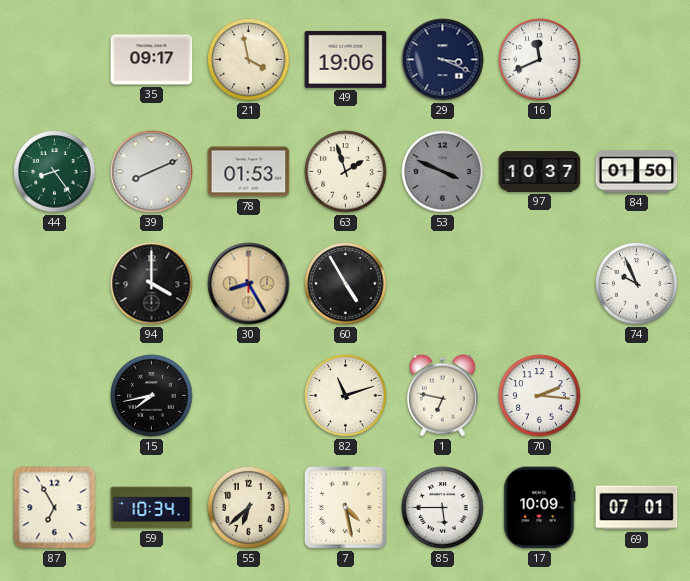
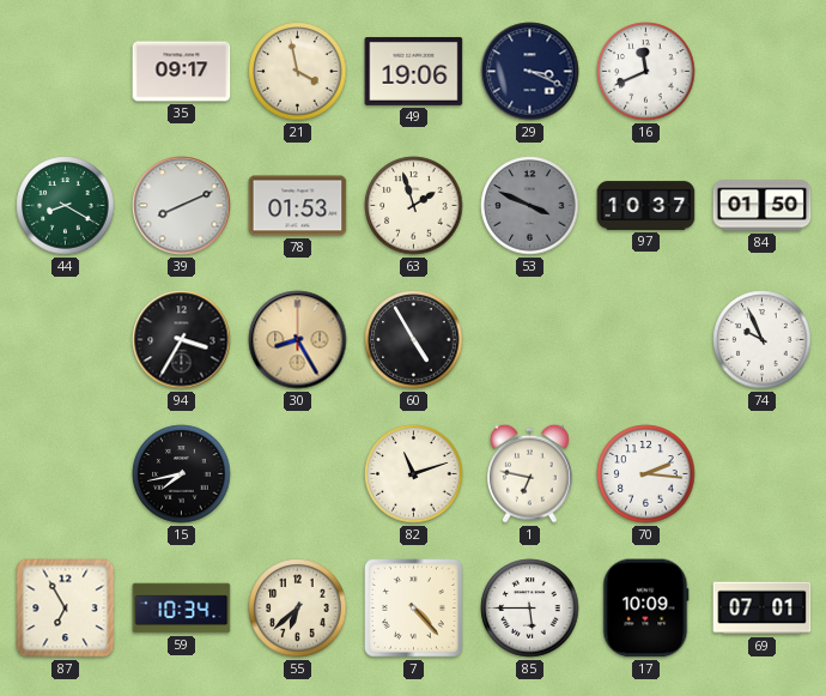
44: 8:24 -> 8:20
94: 4:00 -> 3:35
7: 4:28 -> 4:23
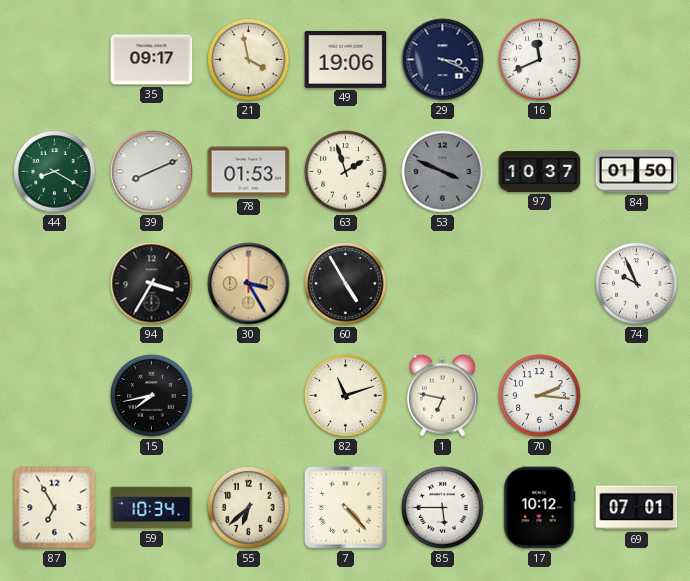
30: 8:25 -> 3:25
17: 10:09 -> 10:12
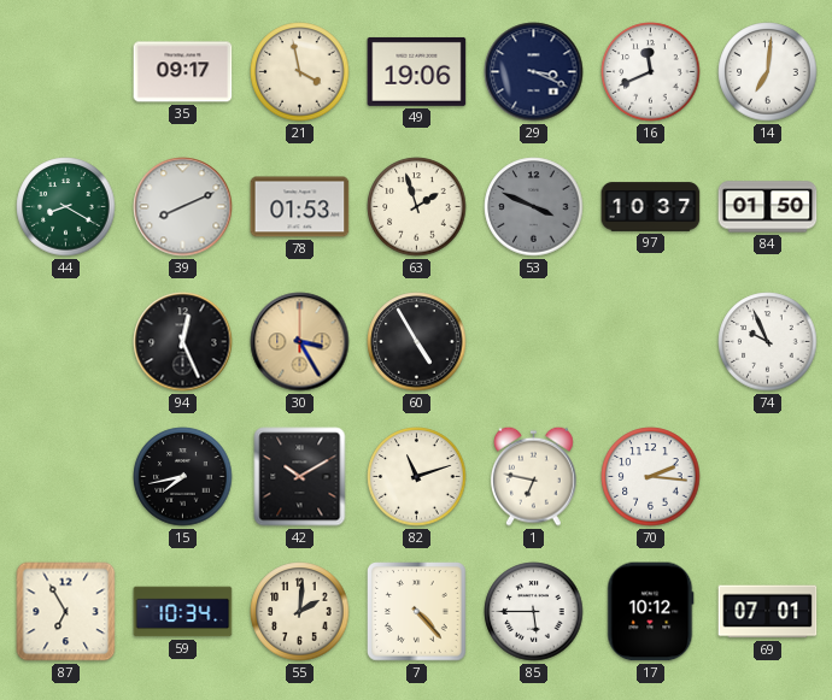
14: none -> 7:01
94: 3:35 -> 12:26
42: none -> 10:10
55: 6:38 -> 2:01
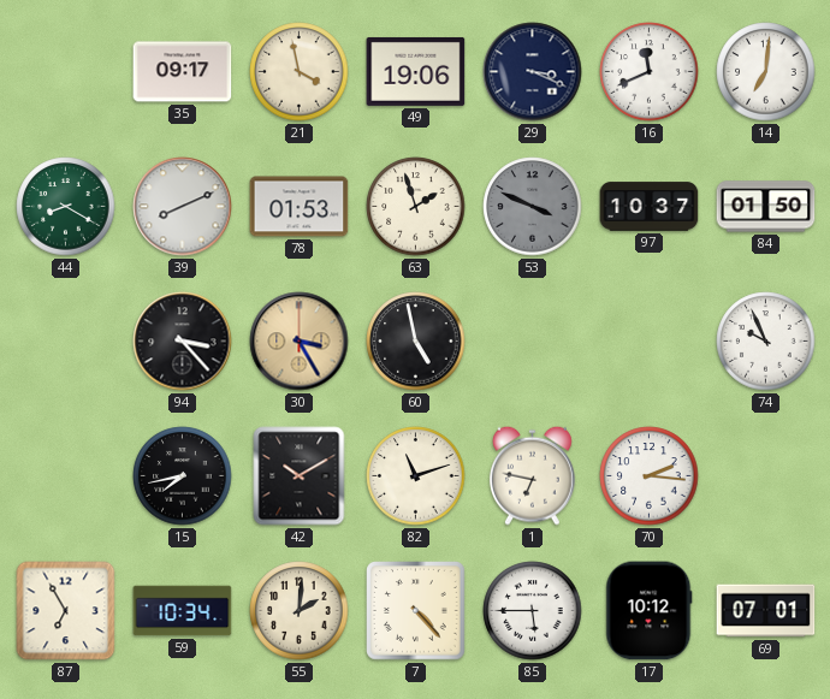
94: 12:26 -> 3:23
60: 4:55 -> 4:58
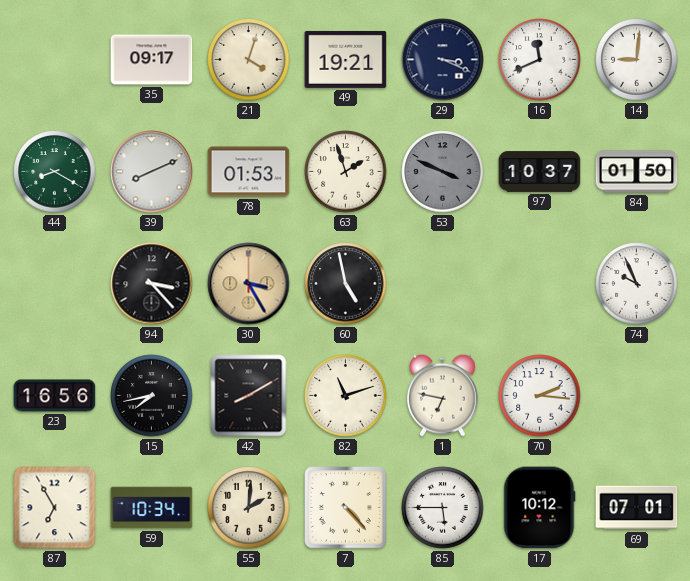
21: 3:58 -> 4:03
49: 19:06 -> 19:21
14: 7:01 -> 9:01
23: none -> 16:56
42: 10:10 -> 8:10
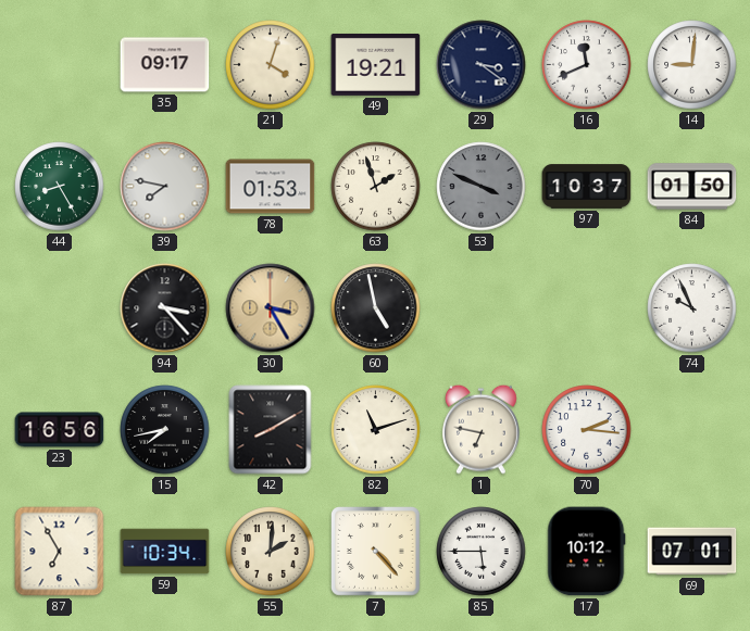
29: 3:19 -> 3:21
44: 8:20 -> 8:25
39: 8:11 -> 7:47
